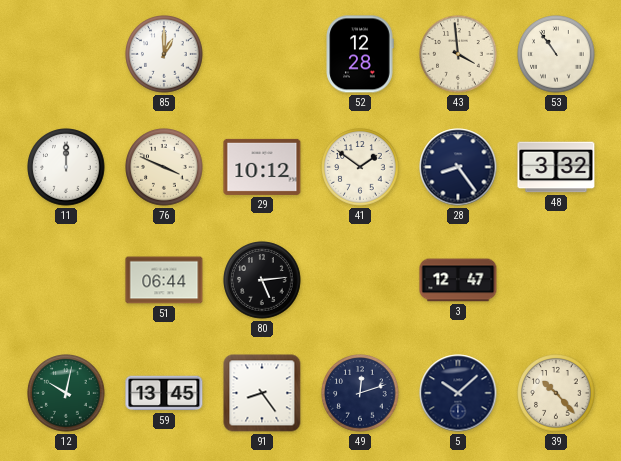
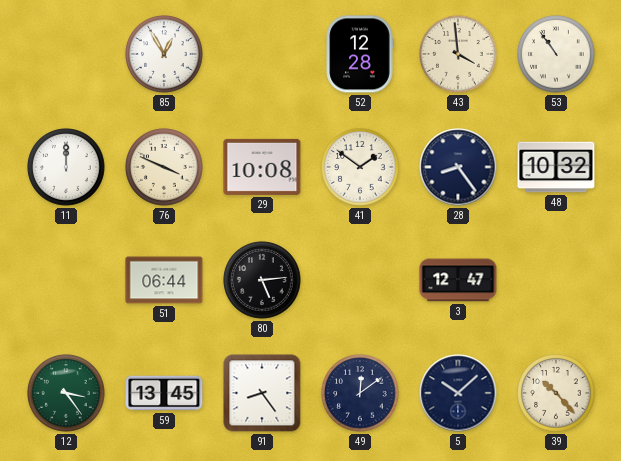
85: 1:00 -> 12:55
29: 10:12 -> 10:08
48: 3:32 -> 10:32
12: 10:02 -> 3:24
49: 12:12 -> 12:09
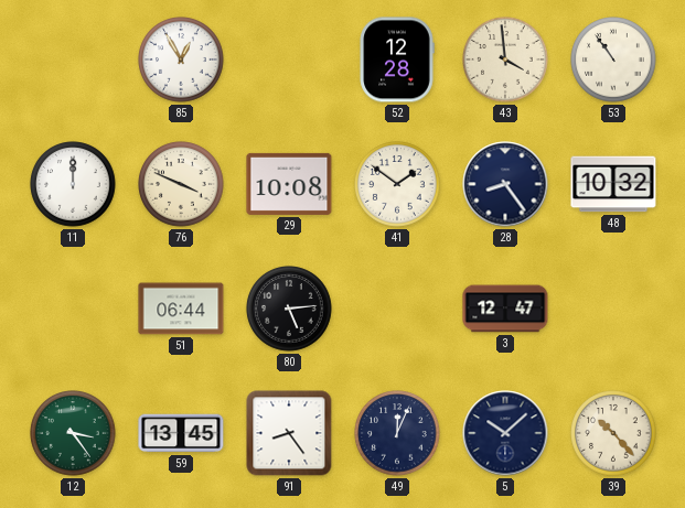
49: 12:09 -> 12:04
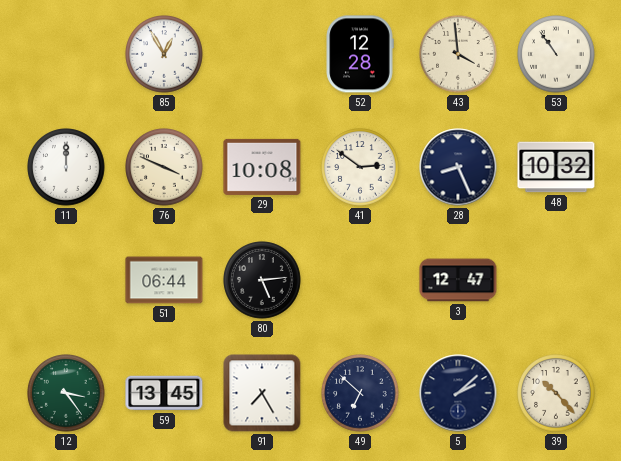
41: 1:51 -> 2:51
28: 8:24 -> 8:26
91: 8:24 -> 7:25
49: 12:04 -> 6:52
5: 10:08 -> 2:08
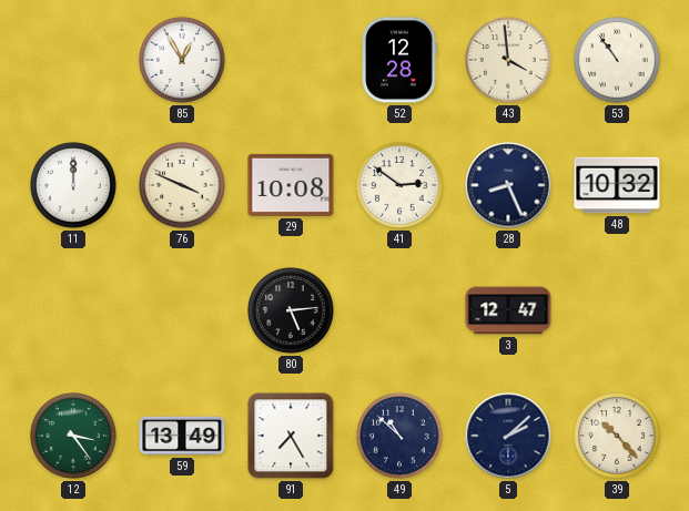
51: 06:44 -> none
59: 13:45 -> 13:49
49: 6:52 -> 10:52
